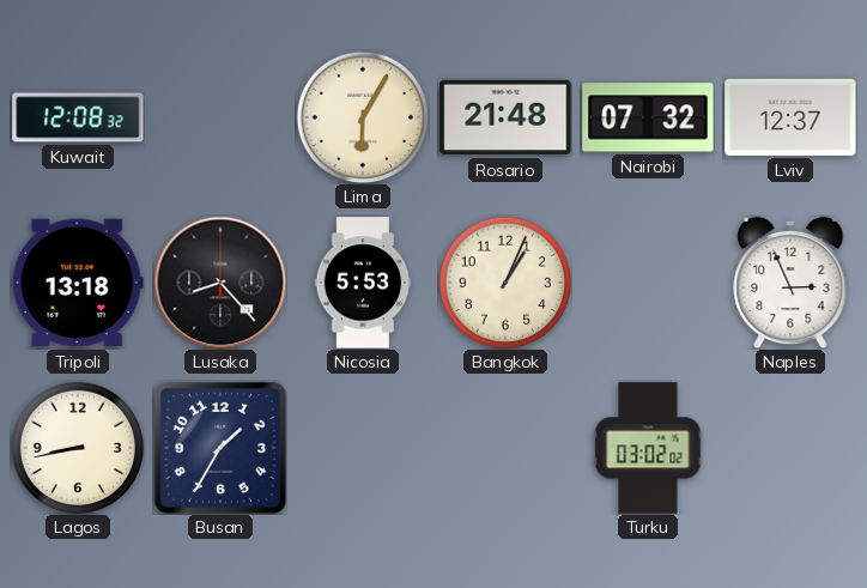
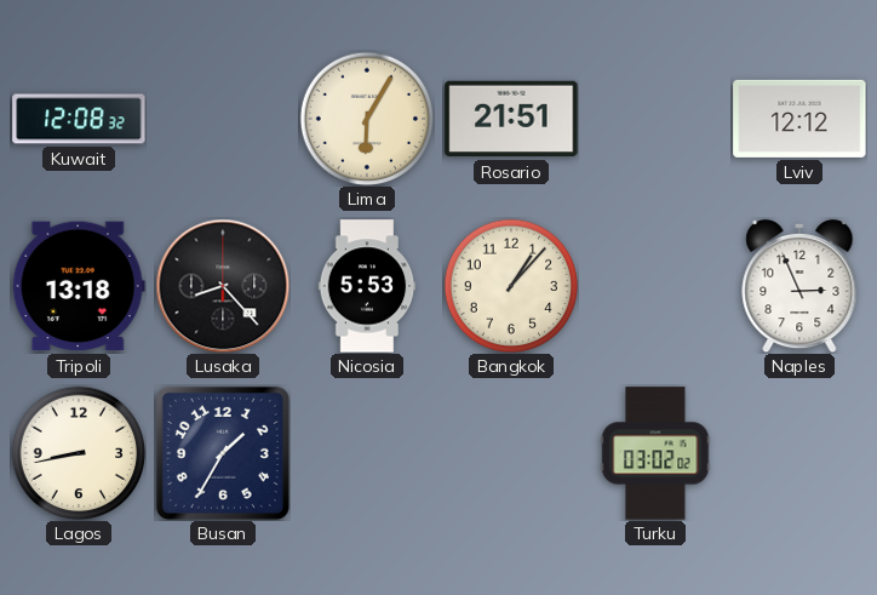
Rosario: 21:48 -> 21:51
Nairobi: 07:32 -> none
Lviv: 12:37 -> 12:12
Bangkok: 1:04 -> 1:07
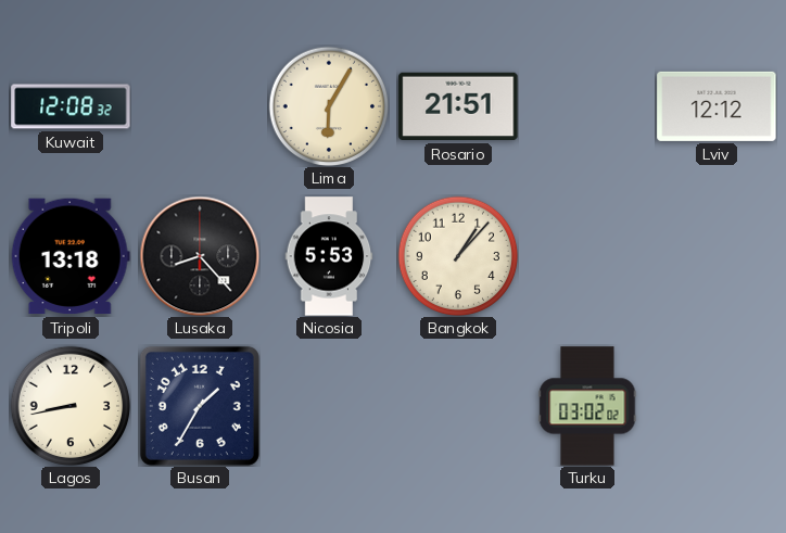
Naples: 2:56 -> none
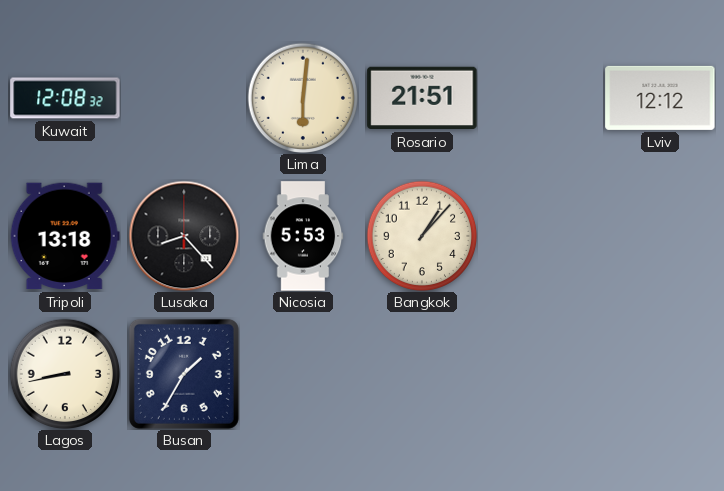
Lima: 6:05 -> 6:01
Turku: 03:02 -> none
